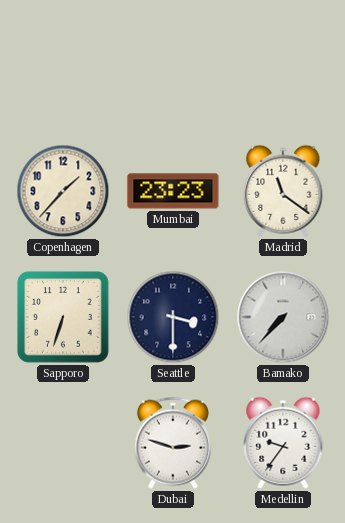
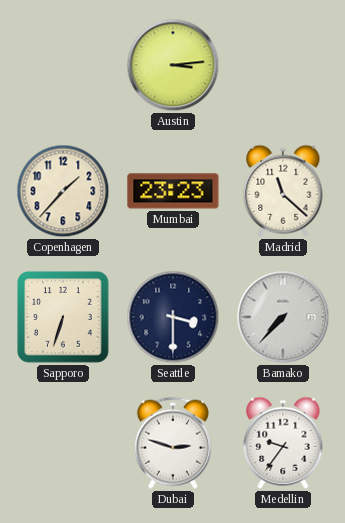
Austin: none -> 3:14
Madrid: 11:21 -> 11:22
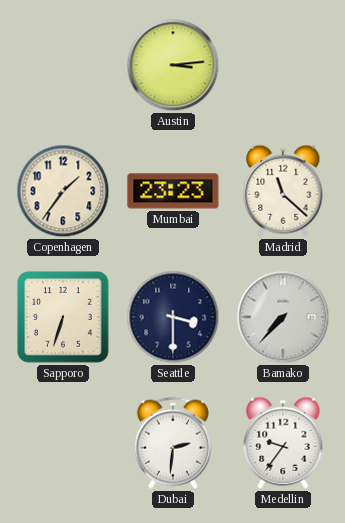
Copenhagen: 1:37 -> 1:36
Dubai: 2:48 -> 2:31
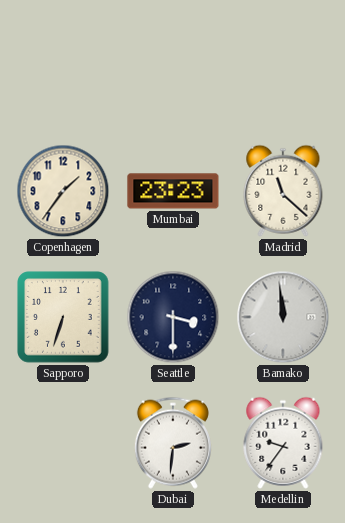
Austin: 3:14 -> none
Bamako: 7:37 -> 11:59
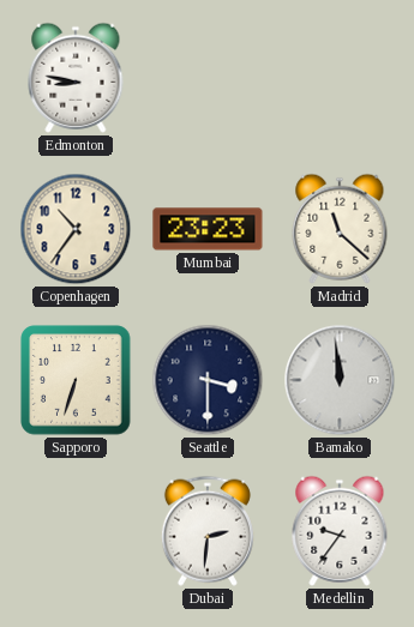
Edmonton: none -> 8:47
Copenhagen: 1:36 -> 10:36
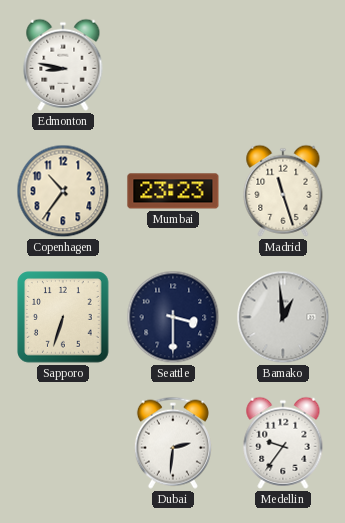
Madrid: 11:22 -> 11:27
Bamako: 11:59 -> 12:59
